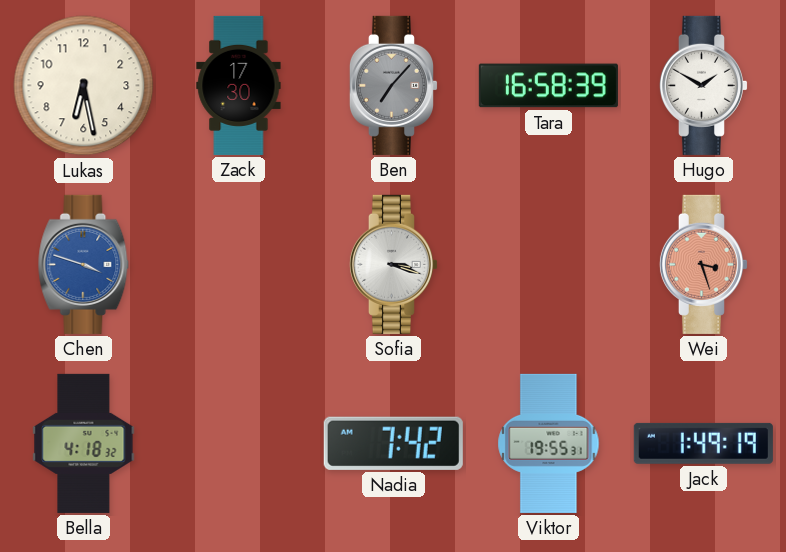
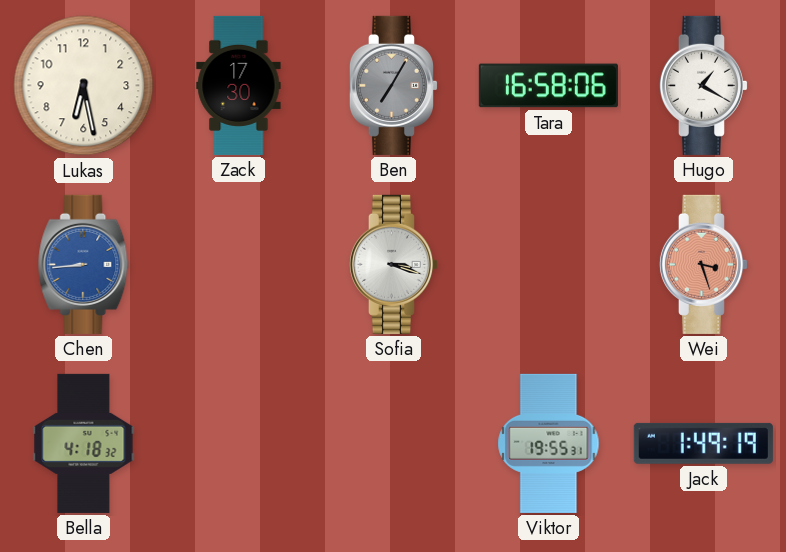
Ben: 7:07 -> 7:05
Tara: 16:58:39 -> 16:58:06
Hugo: 1:50 -> 1:20
Chen: 3:48 -> 8:44
Nadia: 7:42 -> none
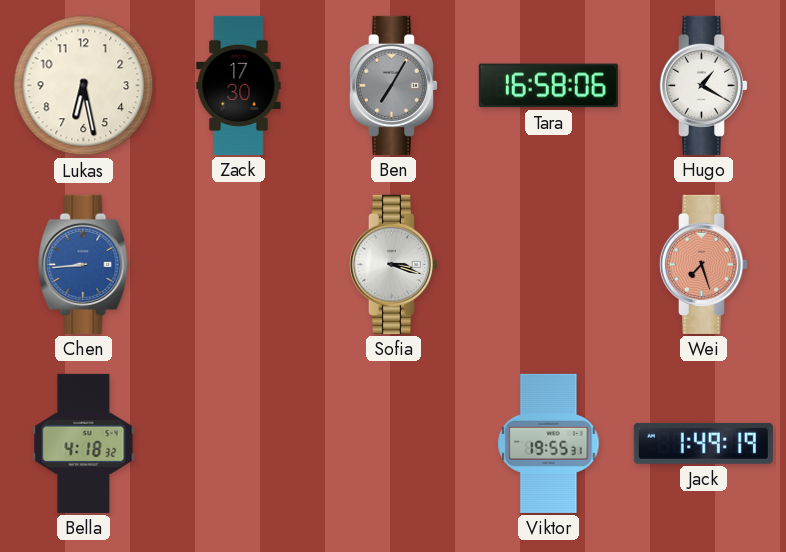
Wei: 3:27 -> 7:27
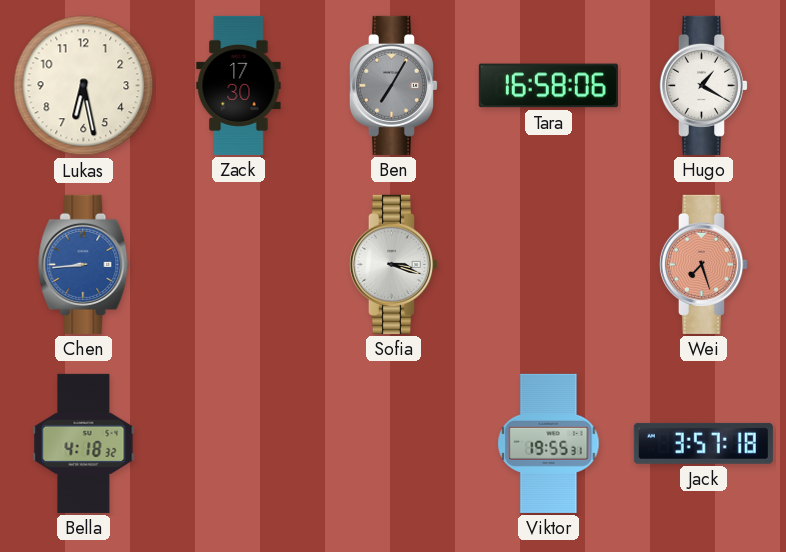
Jack: 1:49 -> 3:57
